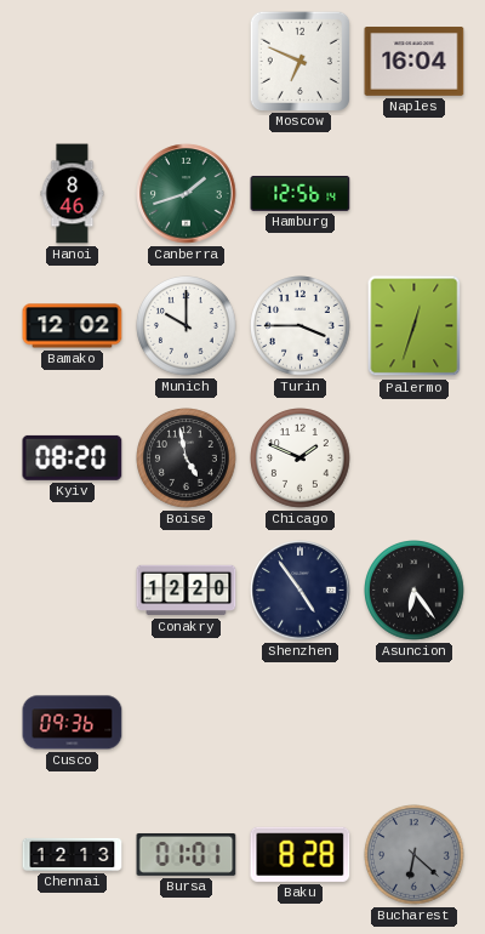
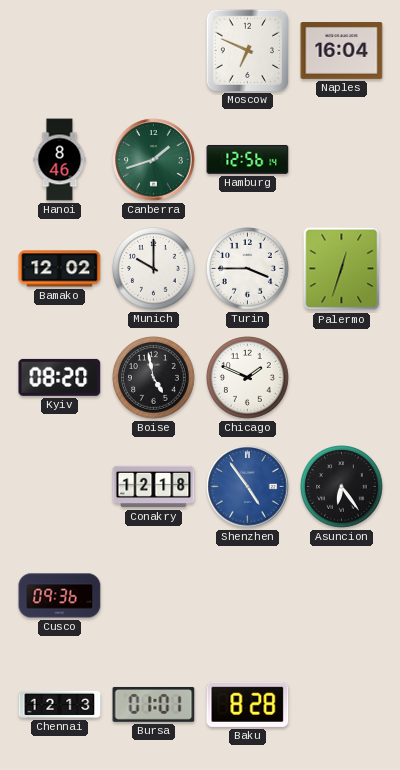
Conakry: 12:20 -> 12:18
Shenzhen dial: navy -> blue
Bucharest: 6:22 -> none
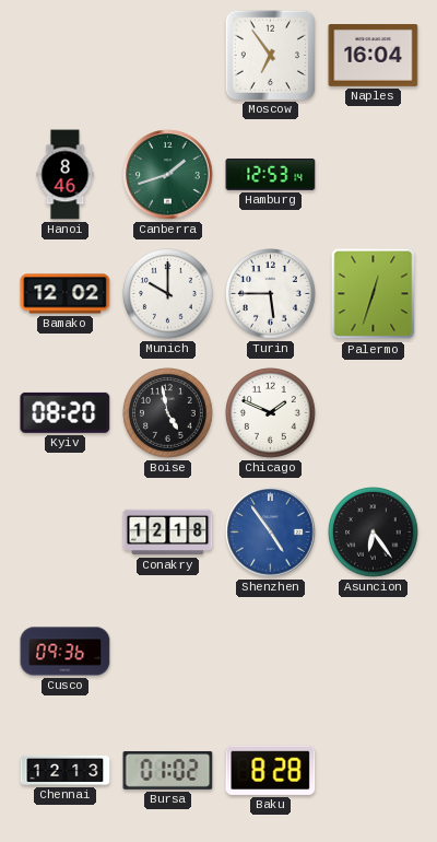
Moscow: 6:49 -> 6:54
Hamburg: 12:56 -> 12:53
Turin: 3:45 -> 5:45
Bursa: 01:01 -> 01:02
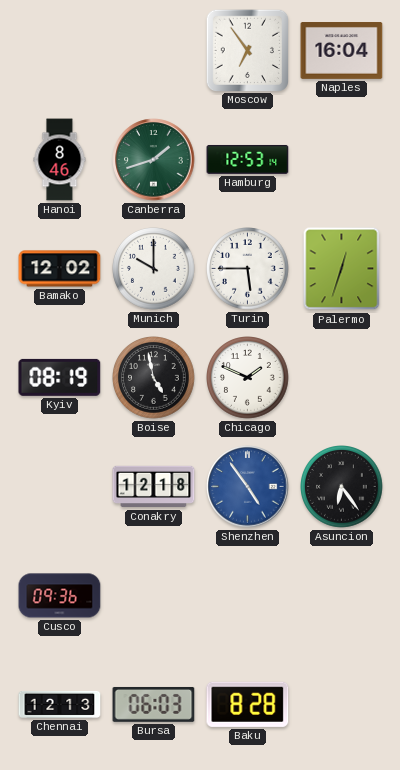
Kyiv: 08:20 -> 08:19
Bursa: 01:02 -> 06:03
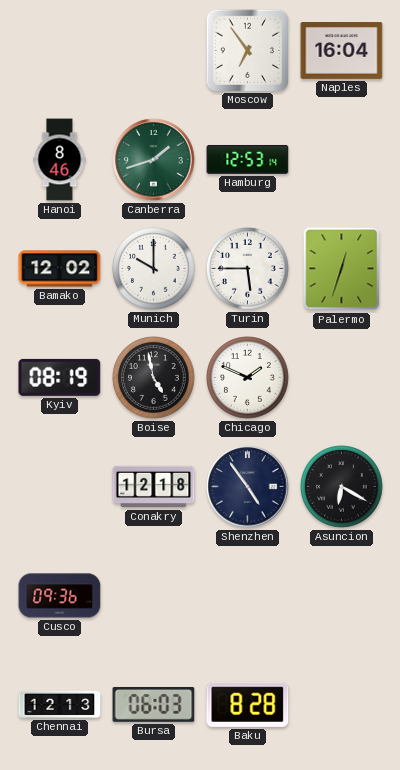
Shenzhen dial: blue -> navy
Asuncion: 6:24 -> 6:20
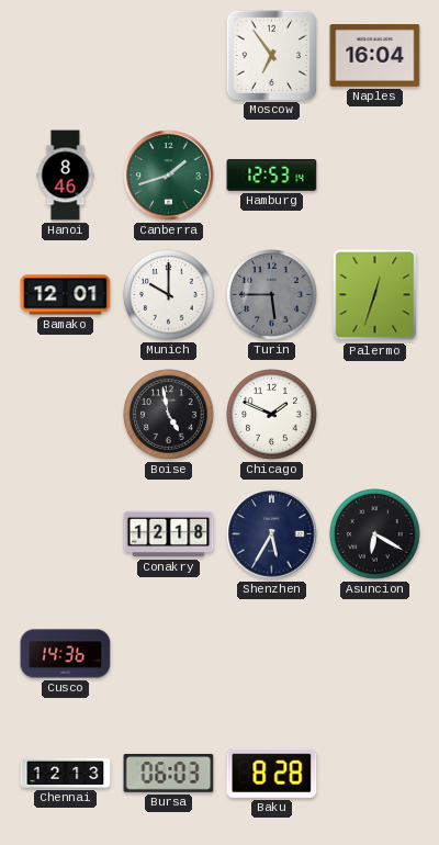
Bamako: 12:02 -> 12:01
Turin dial: white -> grey
Kyiv: 08:19 -> none
Shenzhen: 4:54 -> 5:35
Cusco: 09:36 -> 14:36
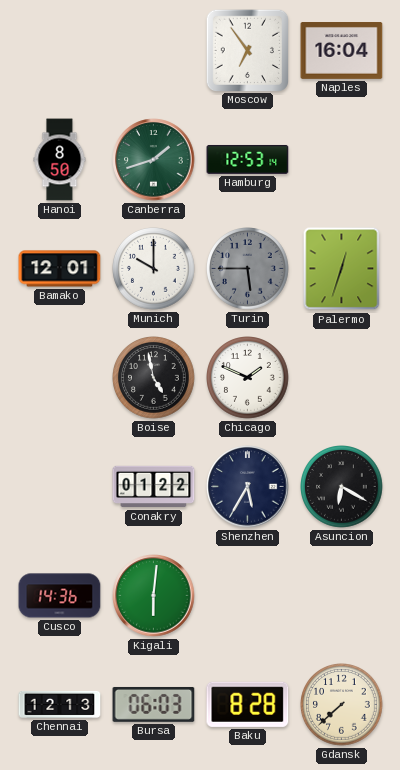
Hanoi: 8:46 -> 8:50
Conakry: 12:18 -> 01:22
Kigali: none -> 6:01
Gdansk: none -> 7:38
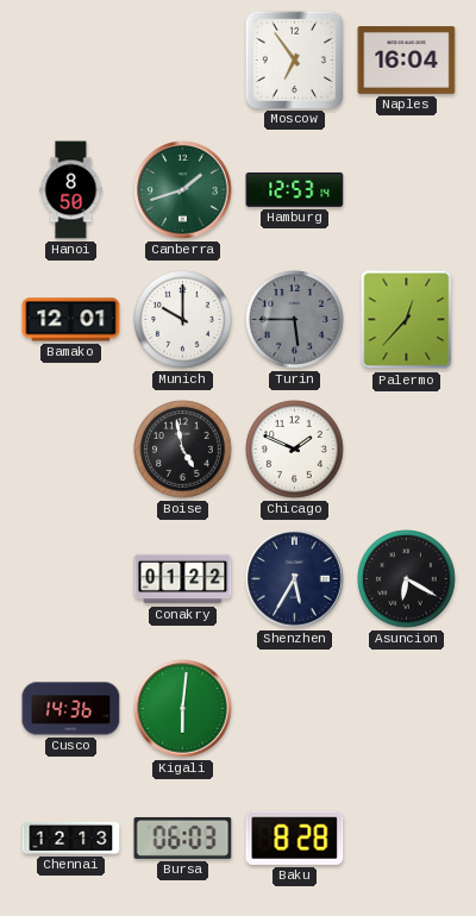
Palermo: 12:33 -> 12:37
Gdansk: 7:38 -> none
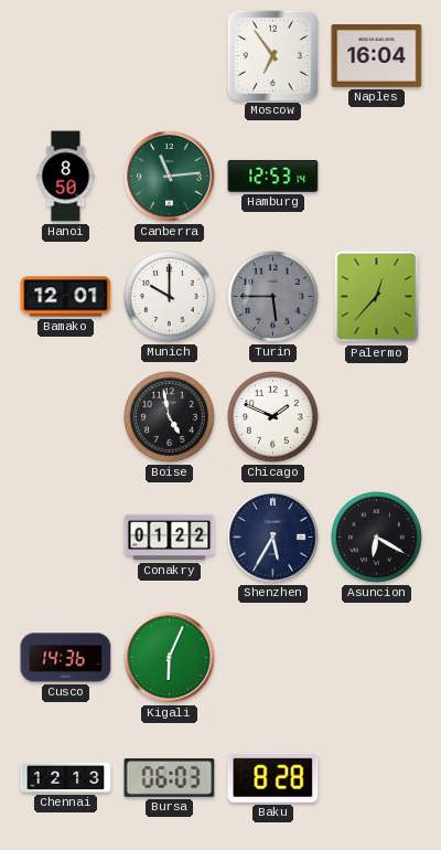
Canberra: 1:42 -> 11:14
Kigali: 6:01 -> 6:04
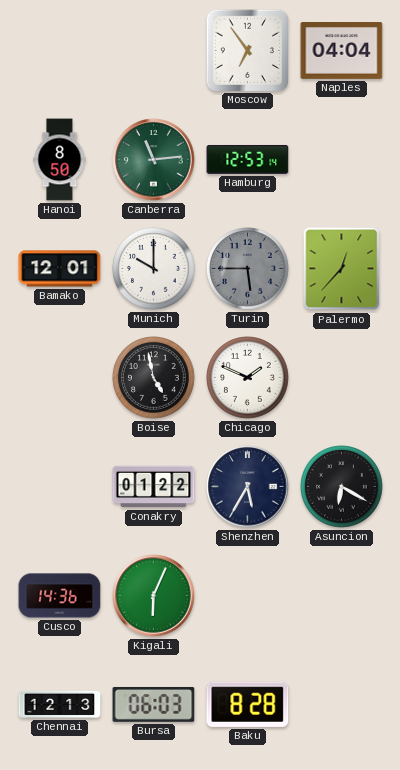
Naples: 16:04 -> 04:04
